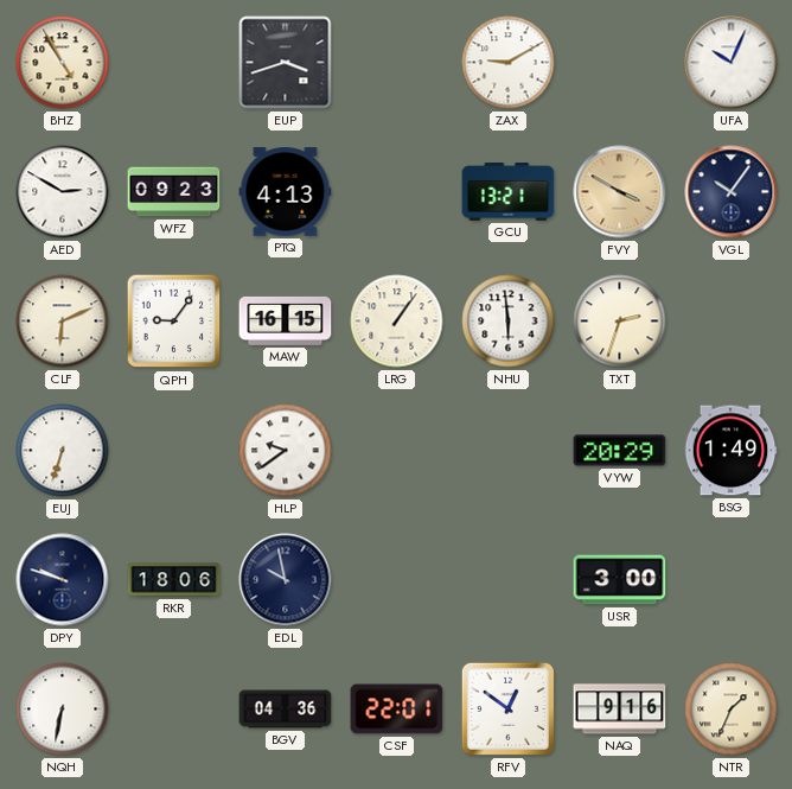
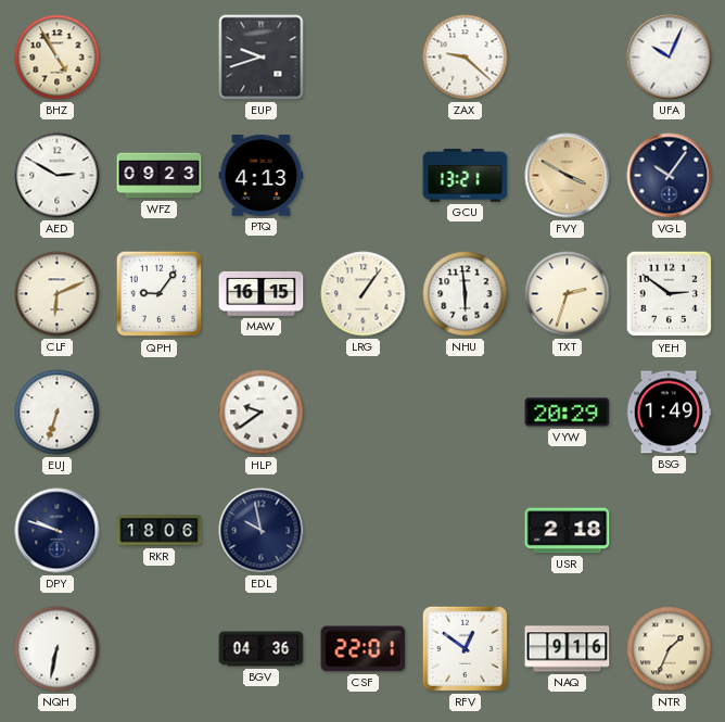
EUP: 3:42 -> 9:42
ZAX: 9:10 -> 9:22
YEH: none -> 2:51
USR: 3:00 -> 2:18
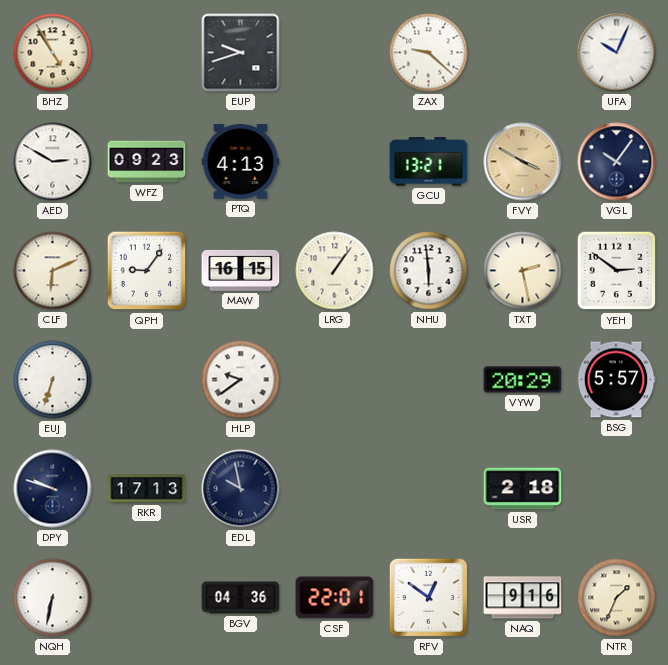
TXT: 2:33 -> 2:28
BSG: 1:49 -> 5:57
RKR: 18:06 -> 17:13
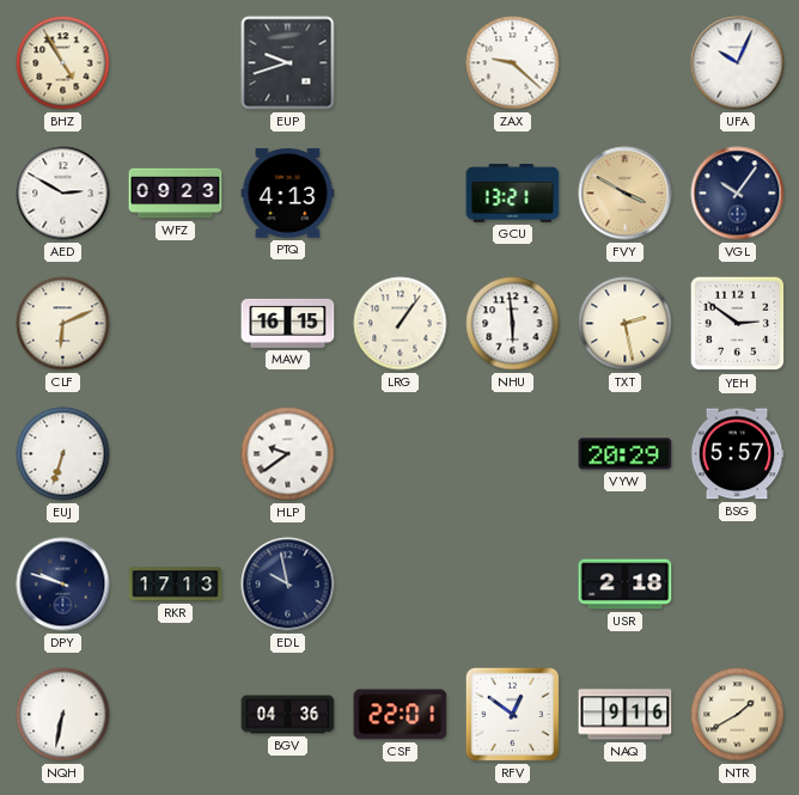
QPH: 9:06 -> none
NTR: 1:34 -> 1:40
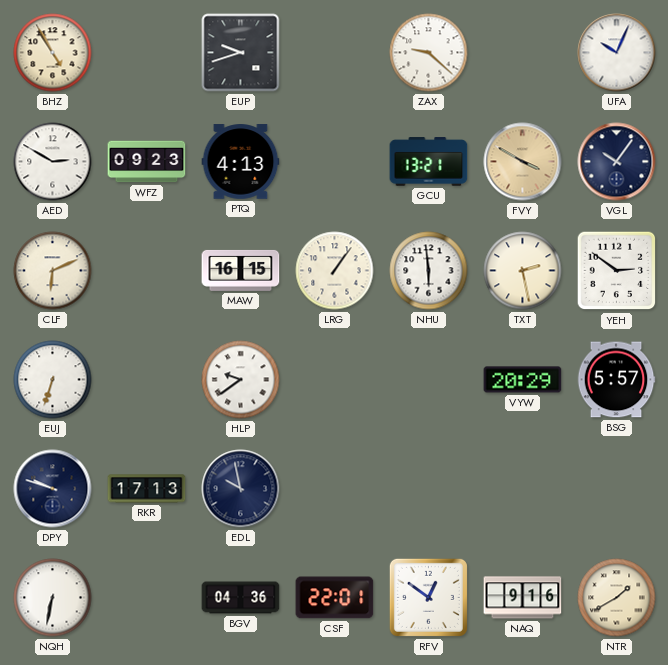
USR: 2:18 -> none
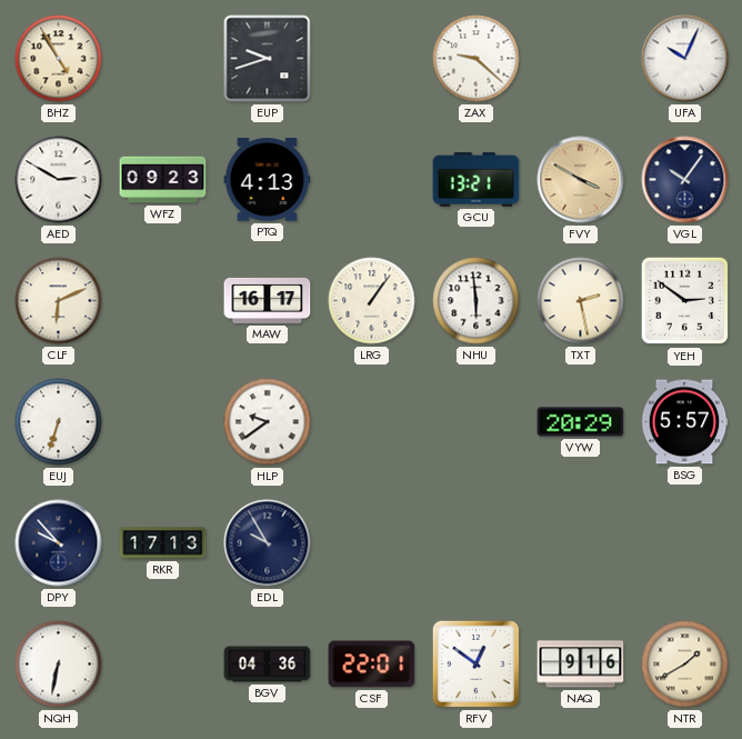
MAW: 16:15 -> 16:17
DPY: 9:48 -> 9:53
EDL: 9:58 -> 9:55
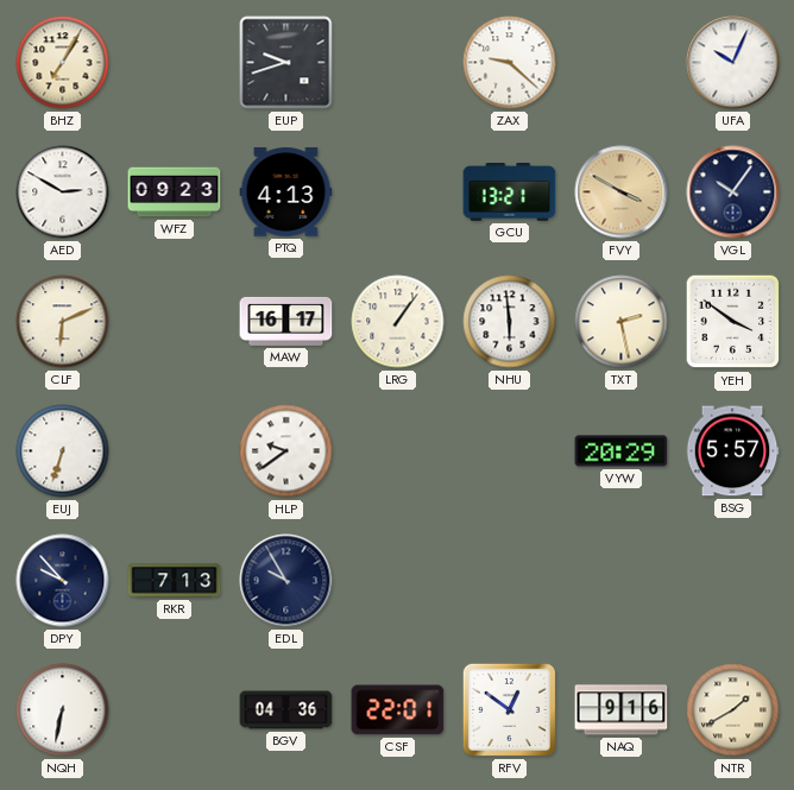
BHZ: 4:55 -> 7:05
YEH: 2:51 -> 3:51
RKR: 17:13 -> 7:13
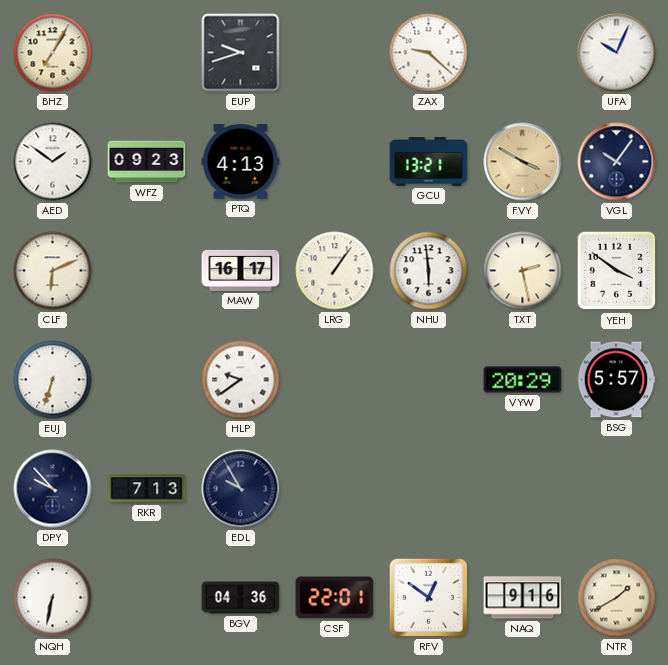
AED: 2:50 -> 1:51
